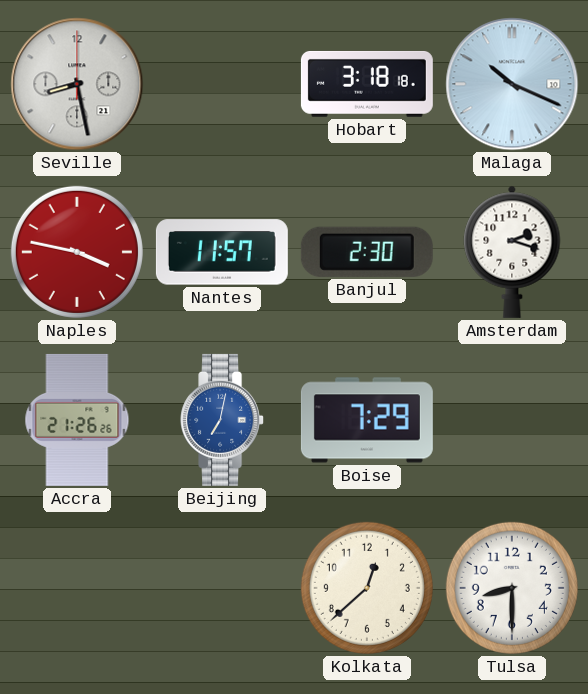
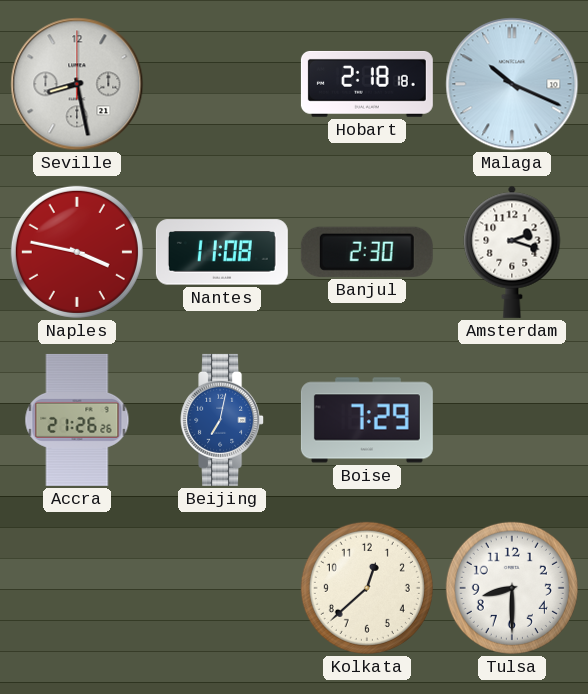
Hobart: 3:18 -> 2:18
Nantes: 11:57 -> 11:08
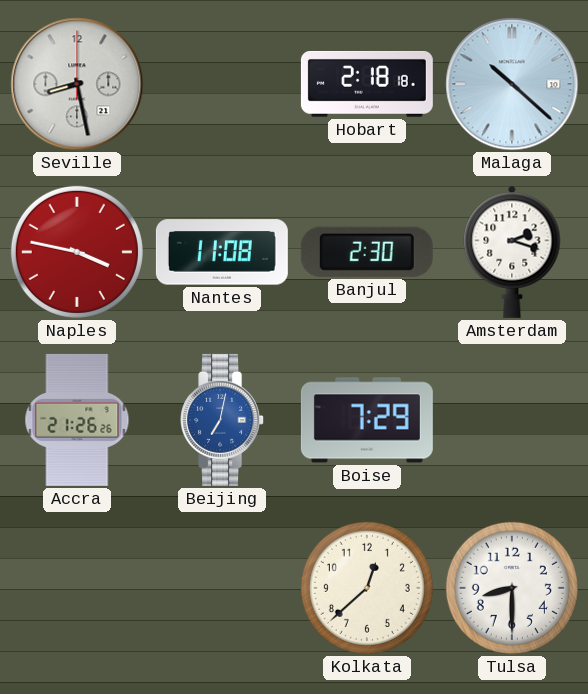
Malaga: 10:19 -> 10:22
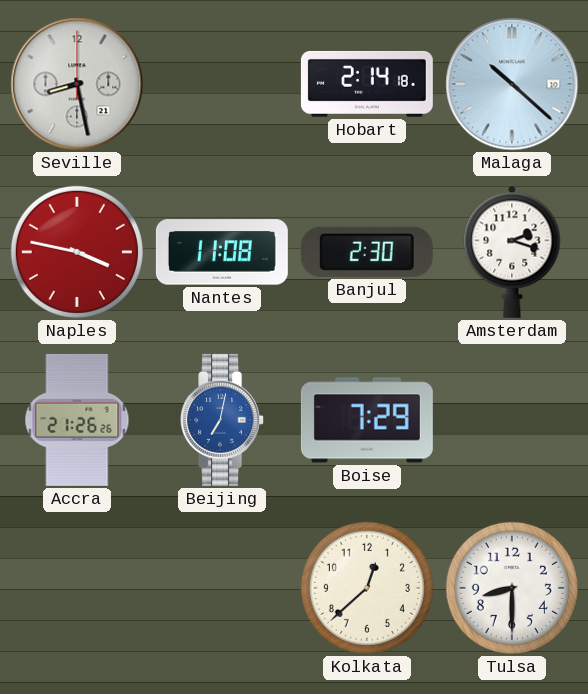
Hobart: 2:18 -> 2:14
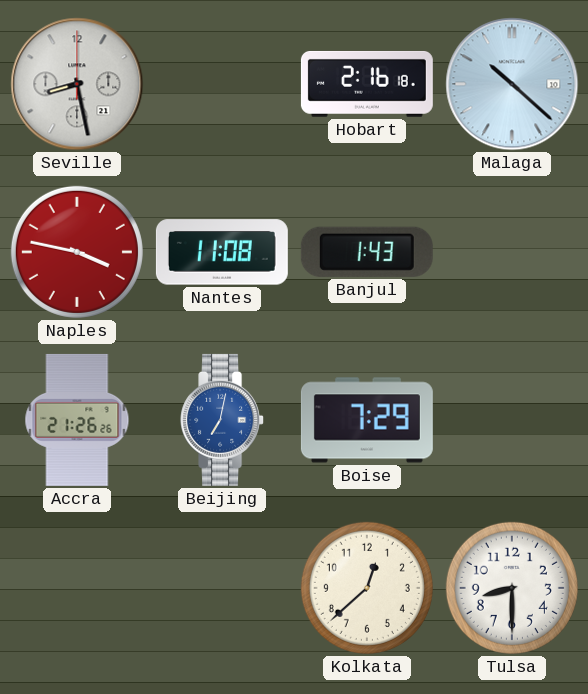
Hobart: 2:14 -> 2:16
Banjul: 2:30 -> 1:43
Amsterdam: 2:18 -> none
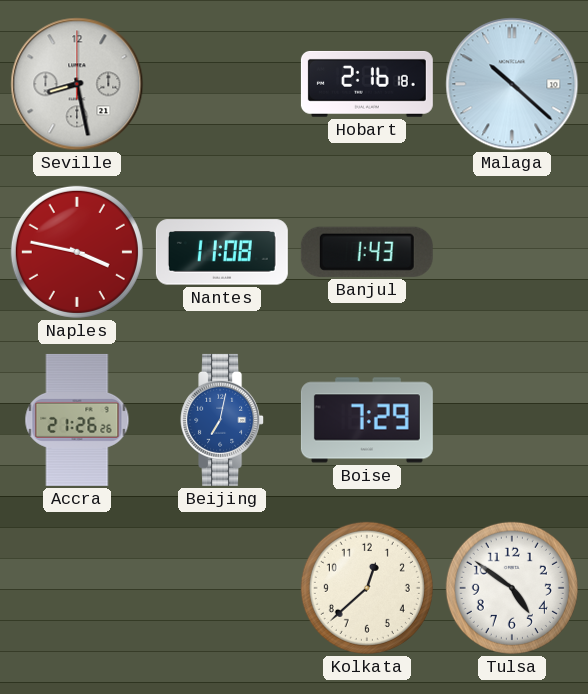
Tulsa: 8:30 -> 4:51
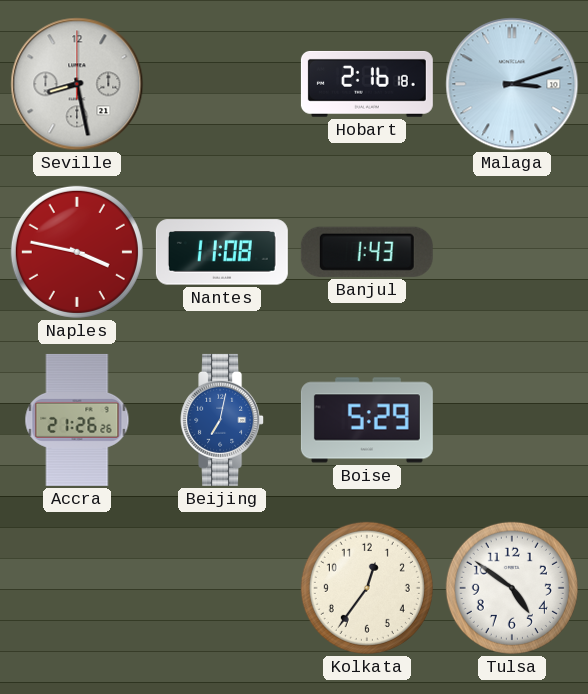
Malaga: 10:22 -> 3:12
Boise: 7:29 -> 5:29
Kolkata: 12:38 -> 12:36
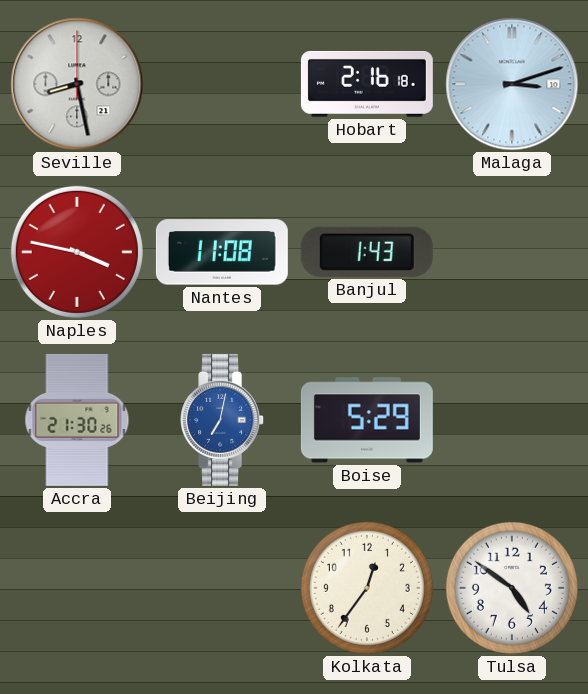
Accra: 21:26 -> 21:30
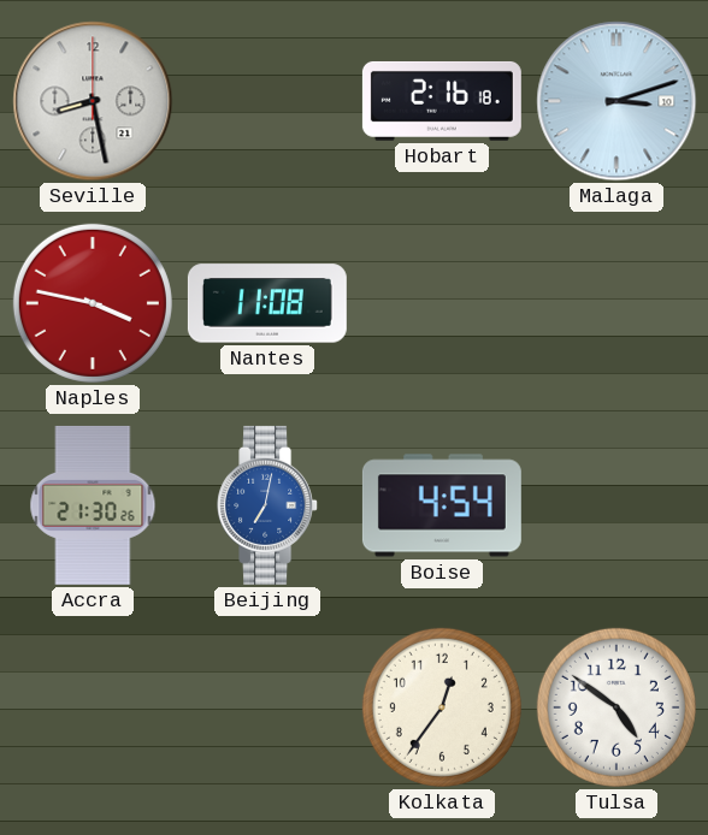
Banjul: 1:43 -> none
Boise: 5:29 -> 4:54
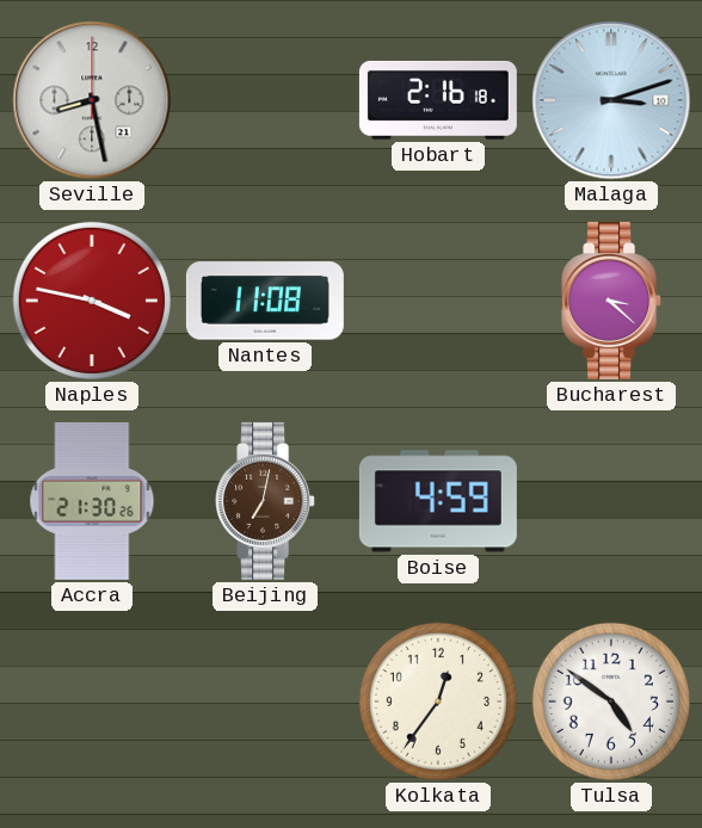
Bucharest: none -> 3:22
Beijing dial: blue -> brown
Boise: 4:54 -> 4:59
